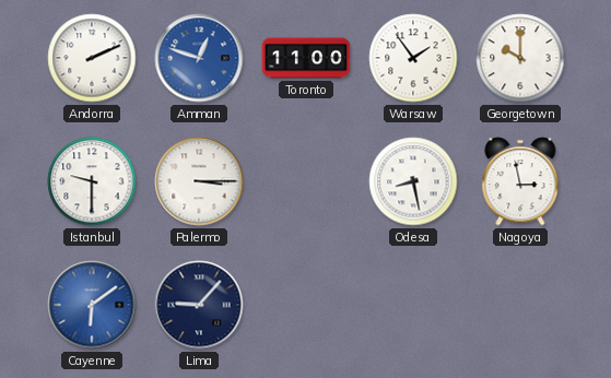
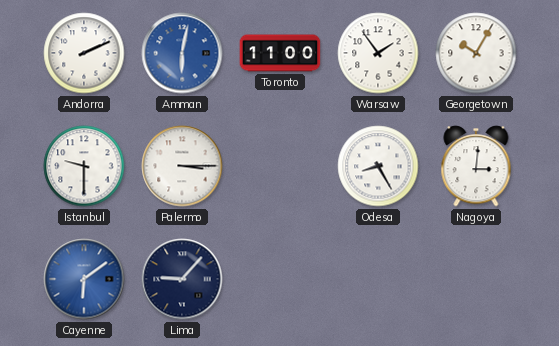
Amman: 12:48 -> 6:02
Georgetown: 10:00 -> 10:05
Odesa: 8:28 -> 8:25
Nagoya: 2:58 -> 3:01
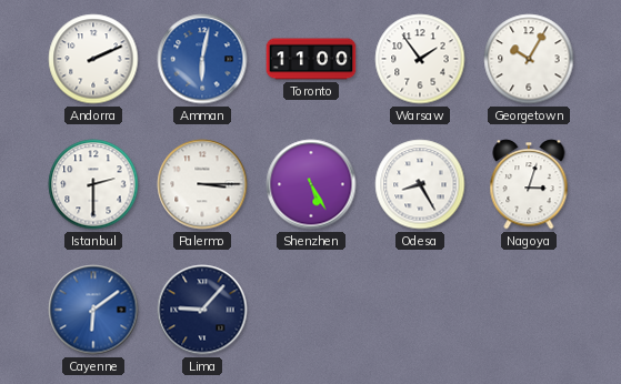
Istanbul: 9:30 -> 2:30
Shenzhen: none -> 5:25
Nagoya: 3:01 -> 3:03
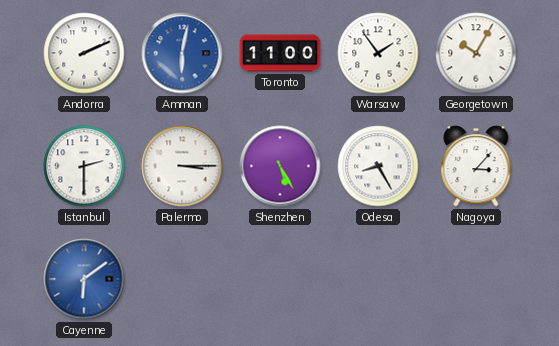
Nagoya: 3:03 -> 3:07
Lima: 9:07 -> none
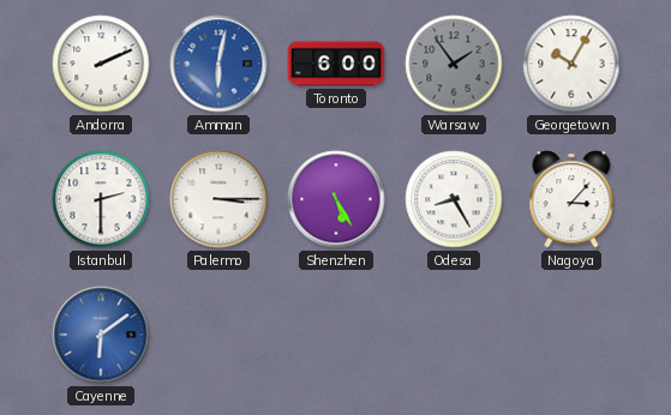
Toronto: 11:00 -> 6:00
Warsaw dial: white -> grey
